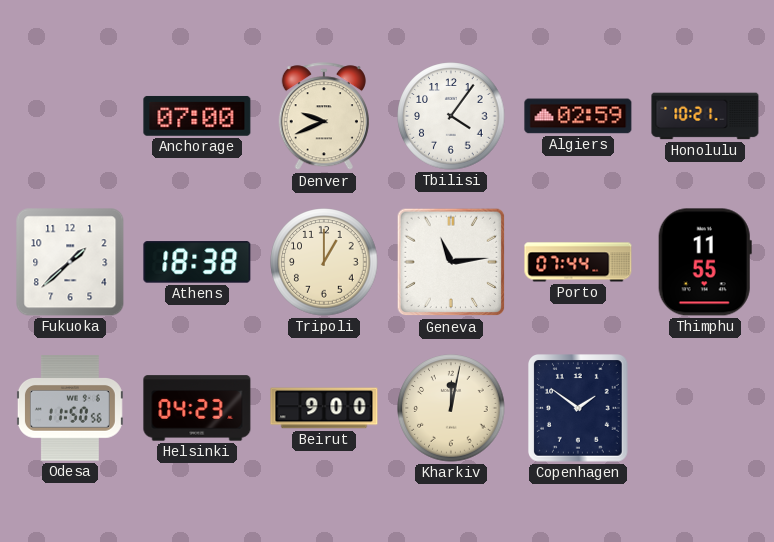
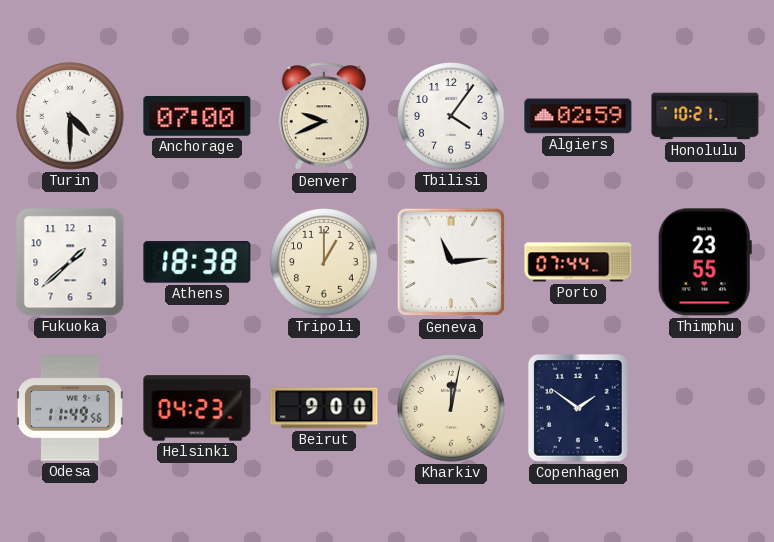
Turin: none -> 4:30
Thimphu: 11:55 -> 23:55
Odesa: 11:50 -> 11:49
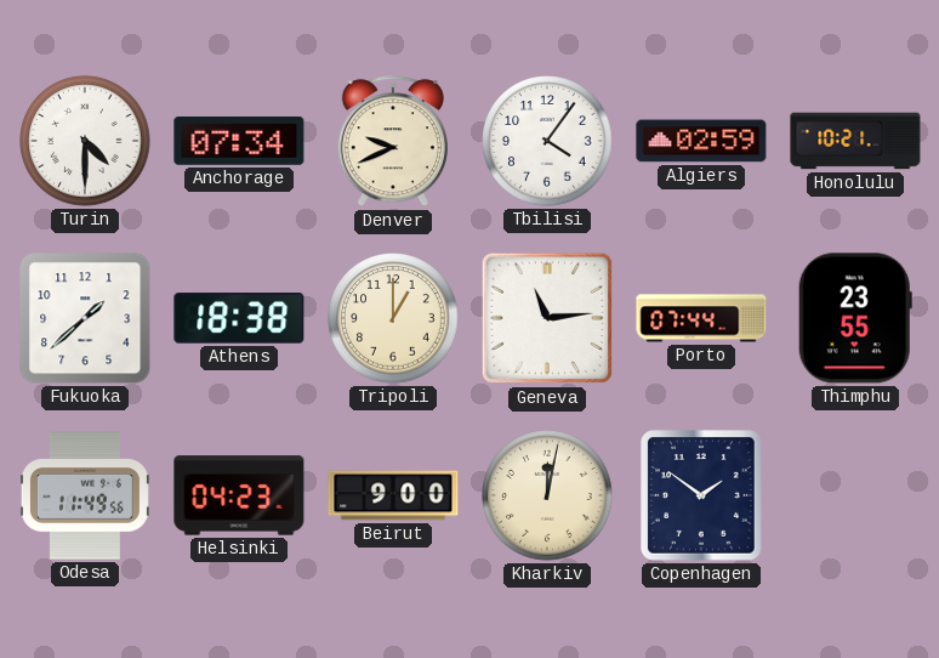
Anchorage: 07:00 -> 07:34
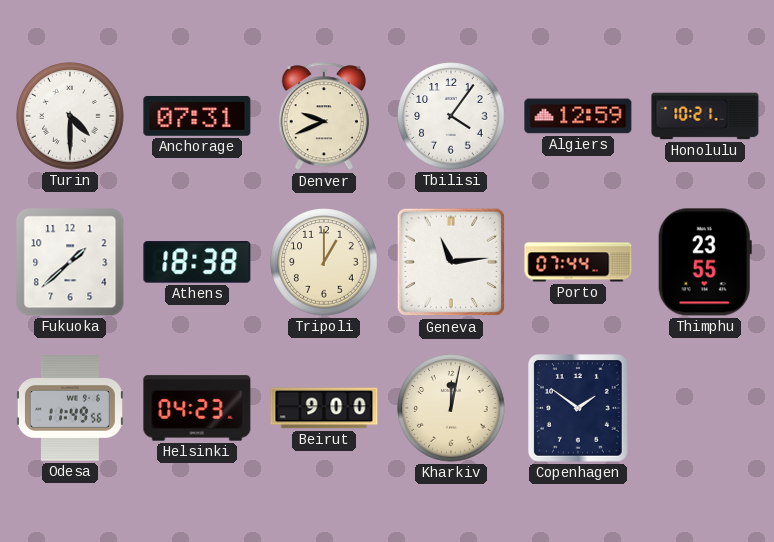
Anchorage: 07:34 -> 07:31
Algiers: 02:59 -> 12:59
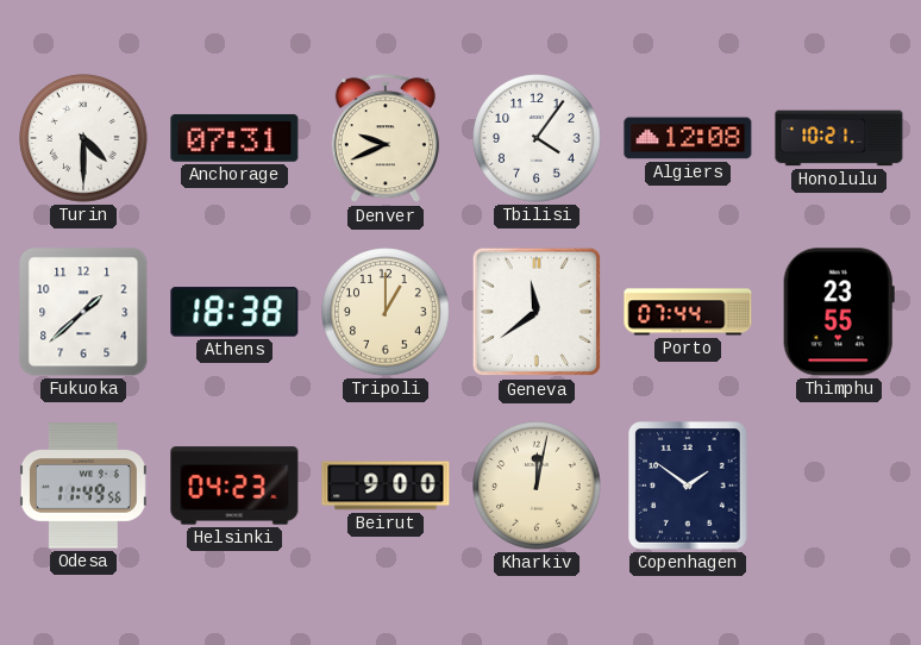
Algiers: 12:59 -> 12:08
Geneva: 11:14 -> 11:39
